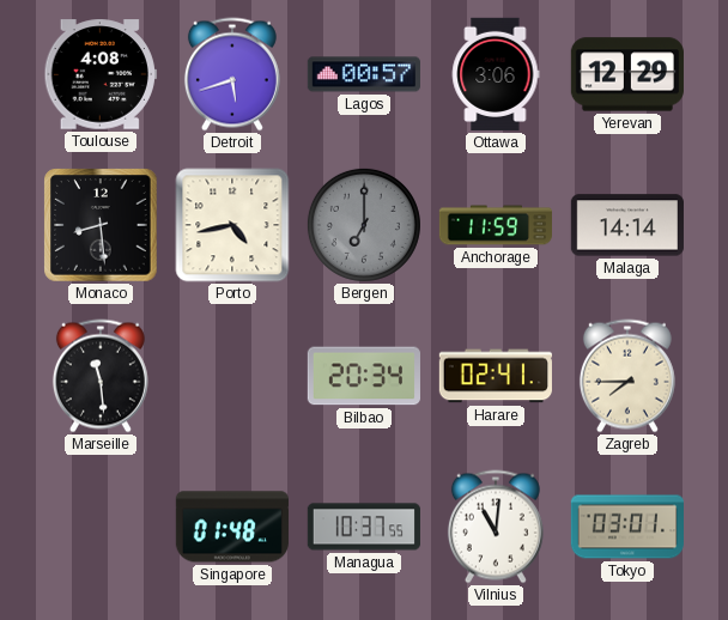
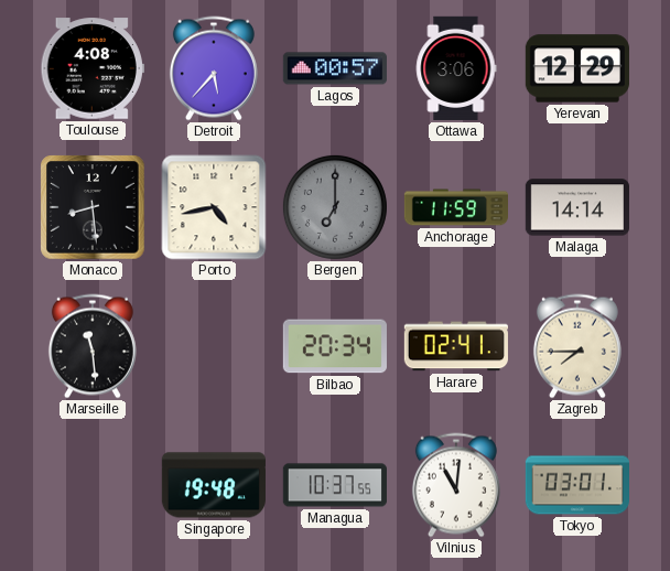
Detroit: 5:42 -> 5:37
Singapore: 01:48 -> 19:48
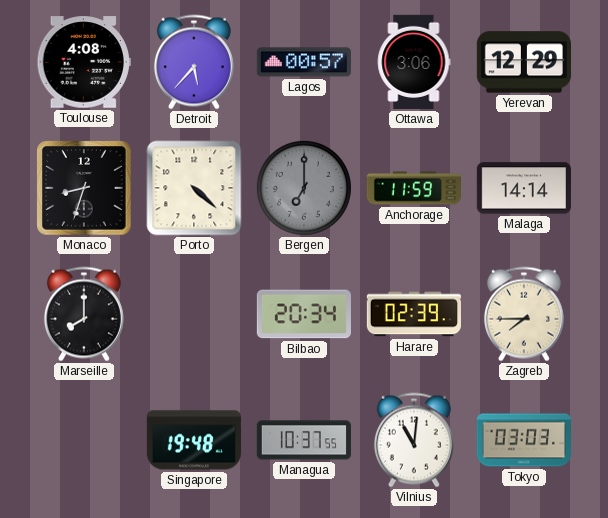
Monaco: 8:29 -> 8:33
Porto: 4:43 -> 4:22
Marseille: 11:29 -> 8:00
Harare: 02:41 -> 02:39
Tokyo: 03:01 -> 03:03
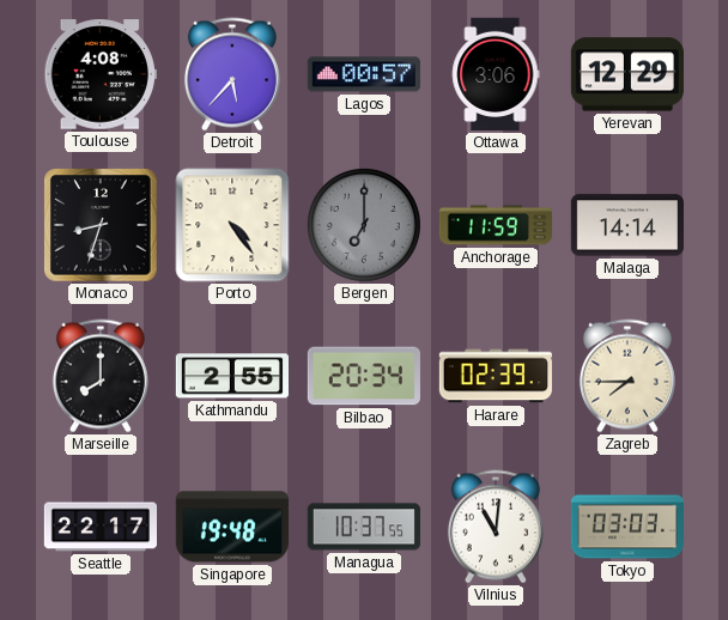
Porto: 4:22 -> 4:24
Kathmandu: none -> 2:55
Seattle: none -> 22:17
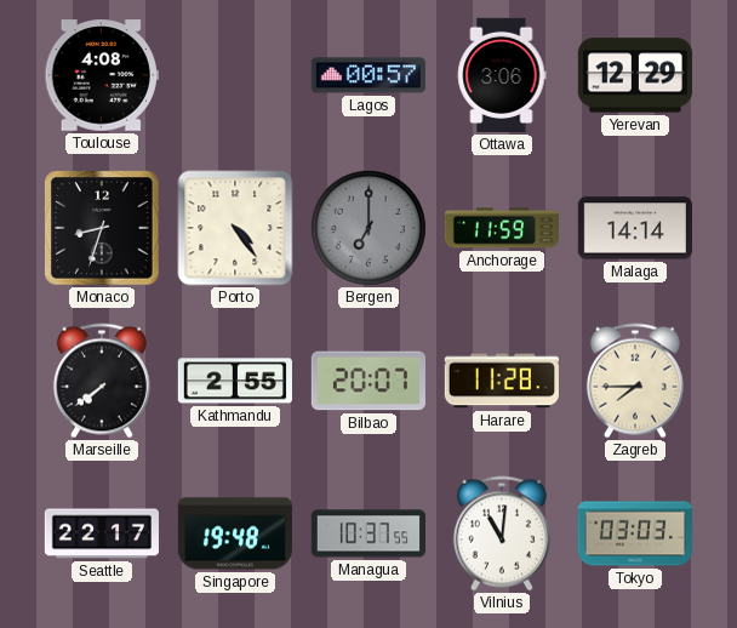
Detroit: 5:37 -> none
Marseille: 8:00 -> 7:39
Bilbao: 20:34 -> 20:07
Harare: 02:39 -> 11:28
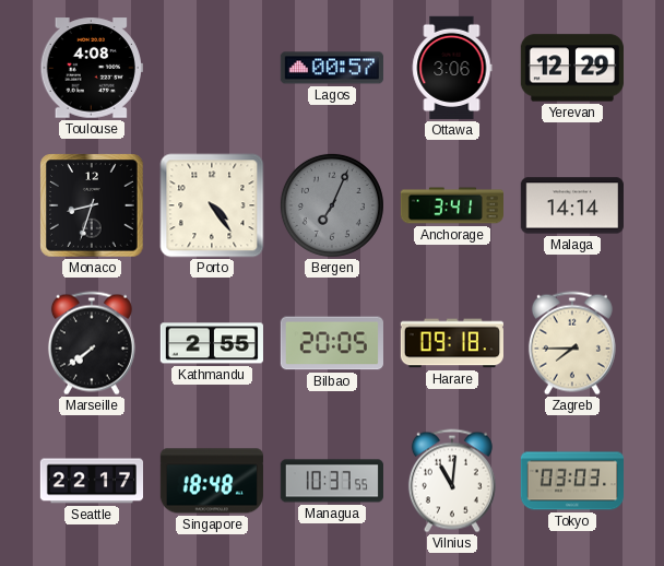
Bergen: 7:00 -> 7:04
Anchorage: 11:59 -> 3:41
Bilbao: 20:07 -> 20:05
Harare: 11:28 -> 09:18
Singapore: 19:48 -> 18:48
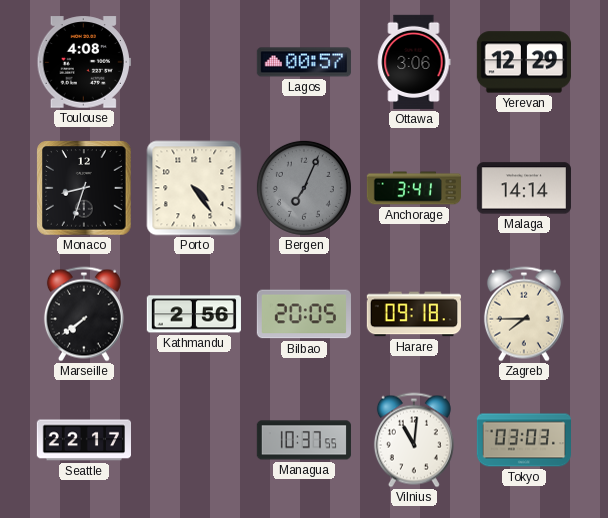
Kathmandu: 2:55 -> 2:56
Singapore: 18:48 -> none
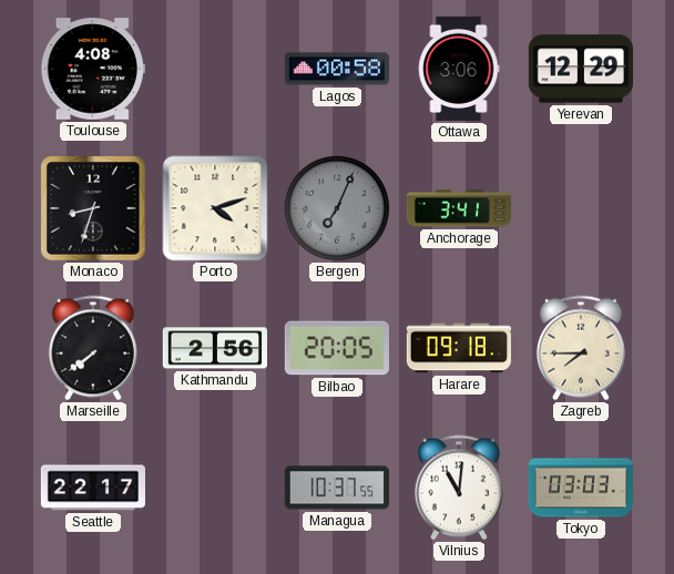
Lagos: 00:57 -> 00:58
Porto: 4:24 -> 4:12
Malaga: 14:14 -> none
